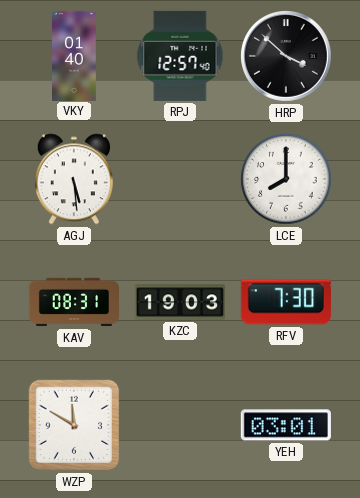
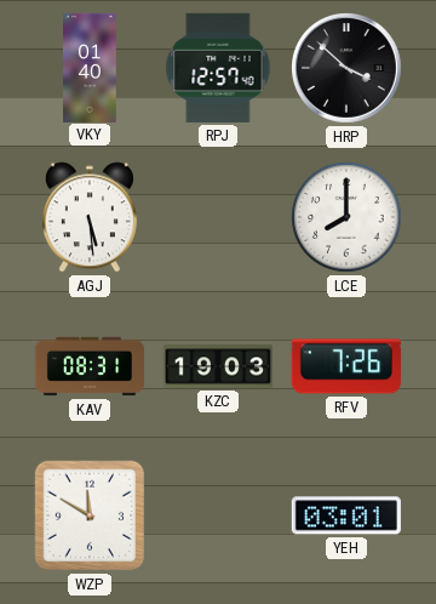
RFV: 7:30 -> 7:26
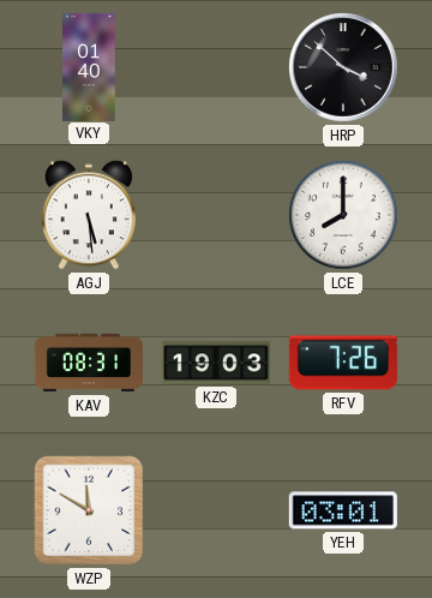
RPJ: 12:57 -> none
